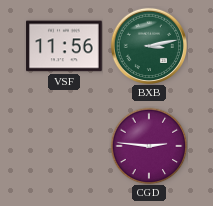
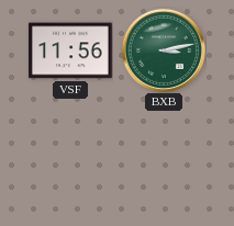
CGD: 2:46 -> none
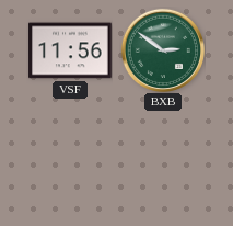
BXB: 3:13 -> 2:51
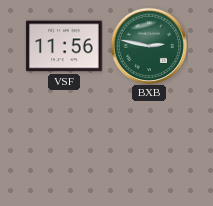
BXB: 2:51 -> 2:47
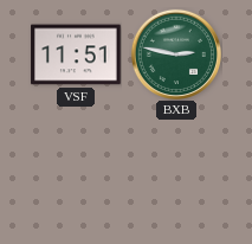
VSF: 11:56 -> 11:51
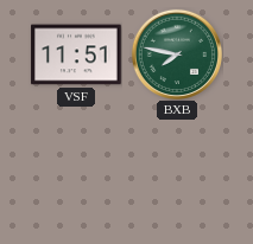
BXB: 2:47 -> 7:47
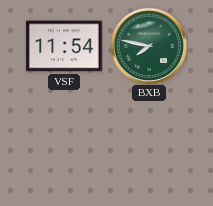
VSF: 11:51 -> 11:54
